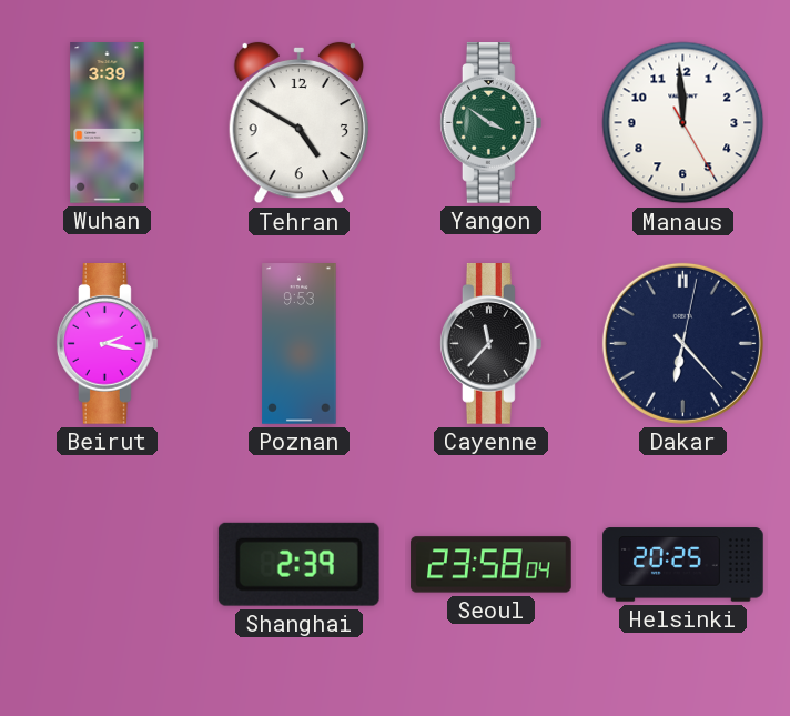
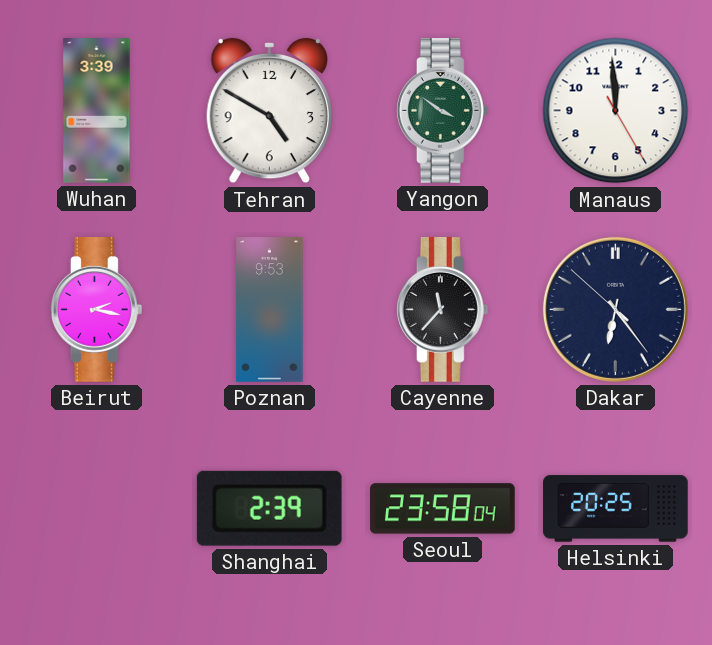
Dakar: 6:23:02 -> 6:23:52
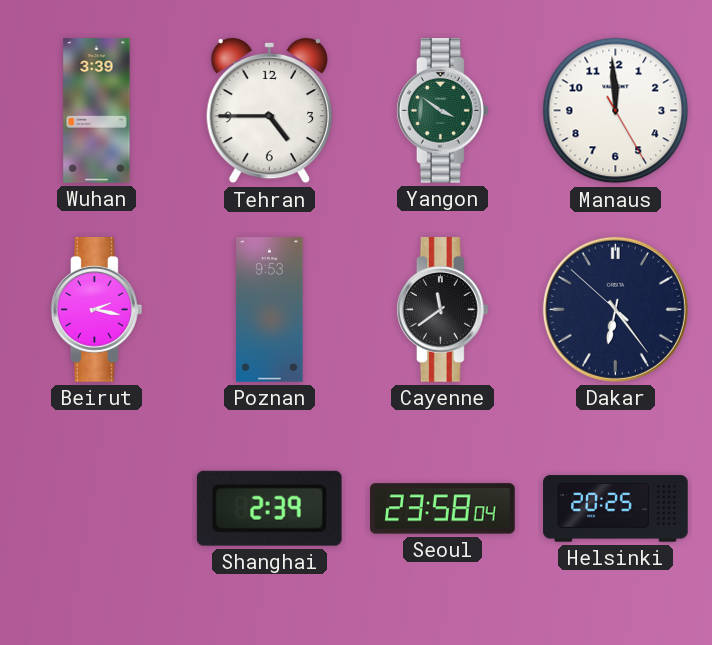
Tehran: 4:50 -> 4:45
Cayenne: 11:37 -> 11:39
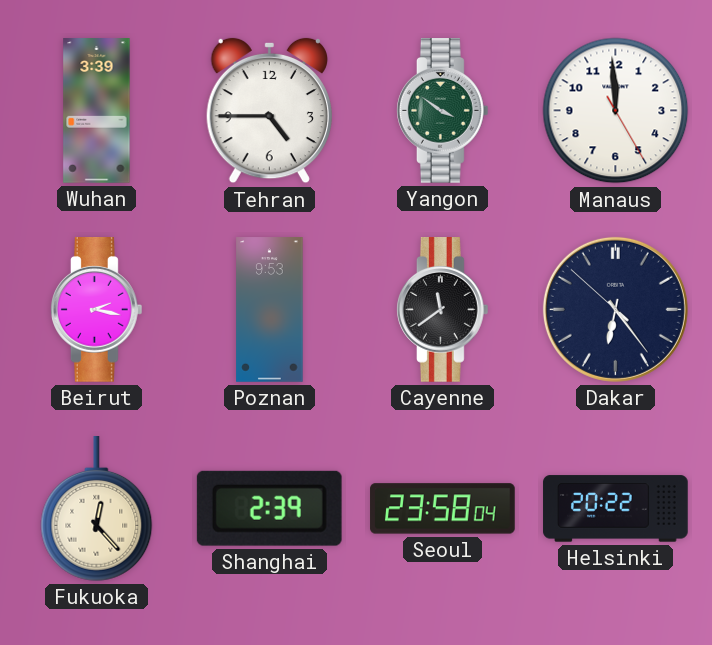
Fukuoka: none -> 12:23
Helsinki: 20:25 -> 20:22
